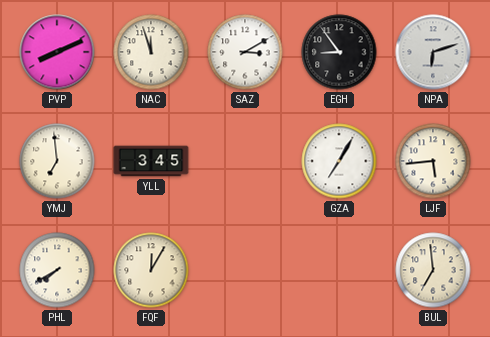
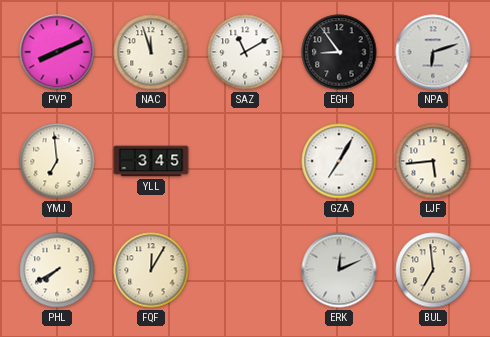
SAZ: 3:10 -> 11:10
ERK: none -> 12:11
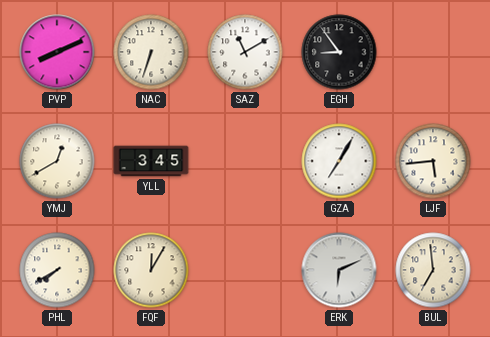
NAC: 11:57 -> 6:33
NPA: 6:12 -> none
YMJ: 6:59 -> 12:40
ERK: 12:11 -> 6:11
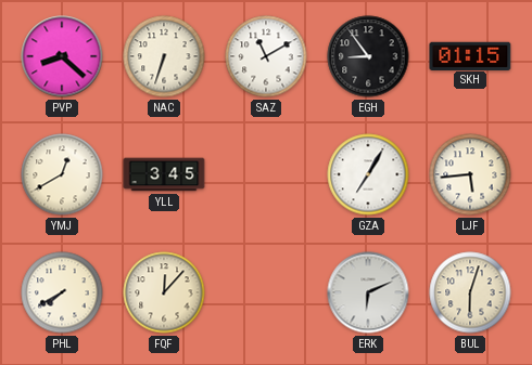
PVP: 8:11 -> 8:22
SKH: none -> 01:15
FQF: 12:05 -> 12:07
BUL: 6:59 -> 6:03
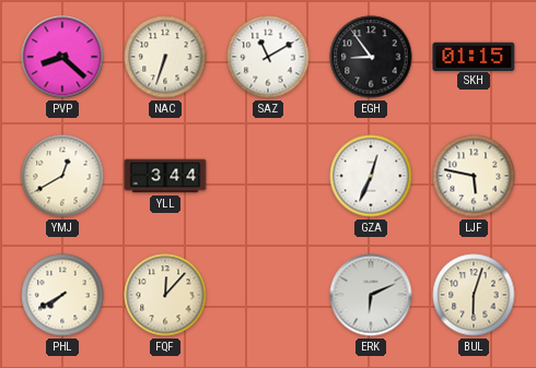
YLL: 3:45 -> 3:44
GZA: 7:05 -> 12:34
LJF: 5:44 -> 5:47
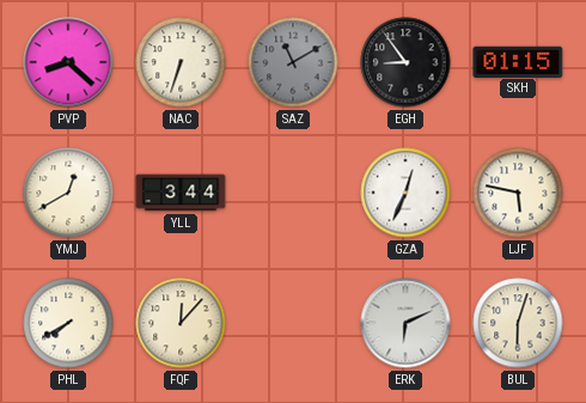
SAZ dial: white -> grey
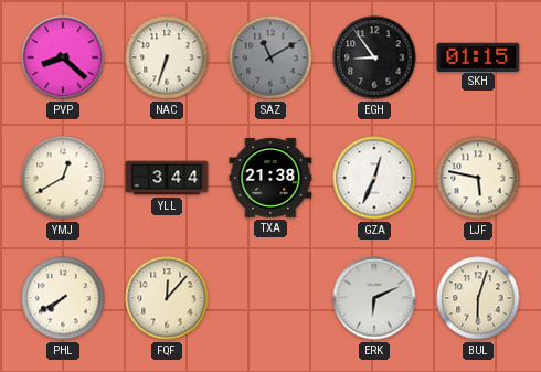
TXA: none -> 21:38
